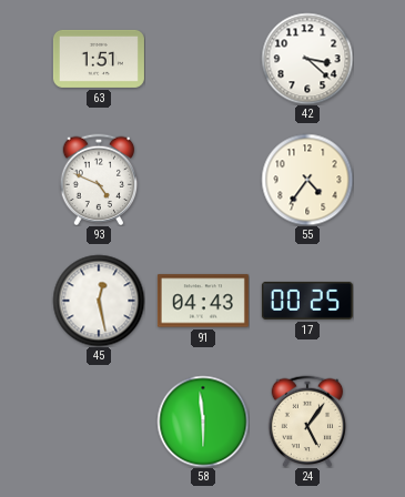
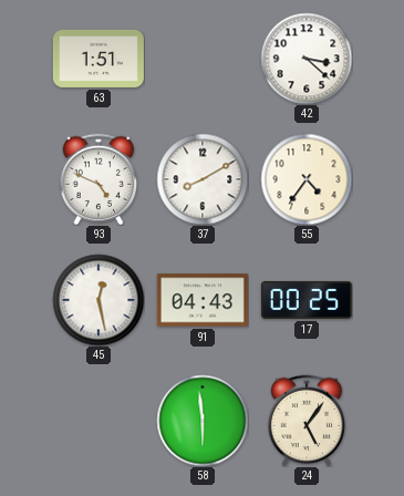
37: none -> 8:10
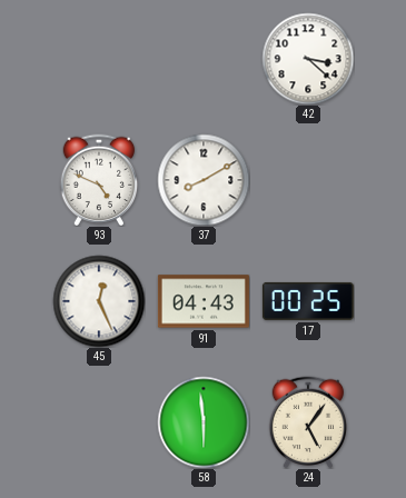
63: 1:51 -> none
55: 4:36 -> none
45: 12:28 -> 12:26
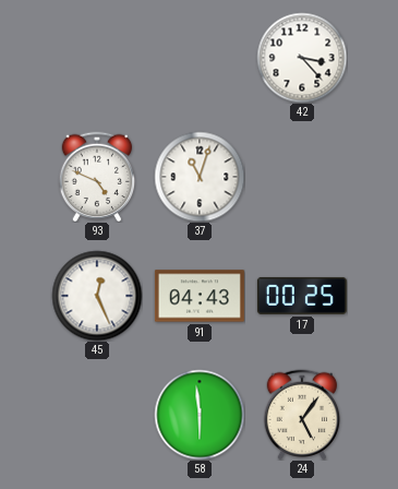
42: 3:22 -> 3:23
37: 8:10 -> 11:03
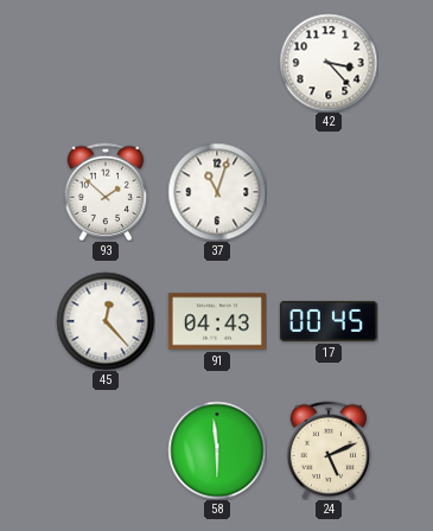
93: 4:49 -> 1:52
45: 12:26 -> 12:23
17: 00:25 -> 00:45
24: 5:06 -> 5:11
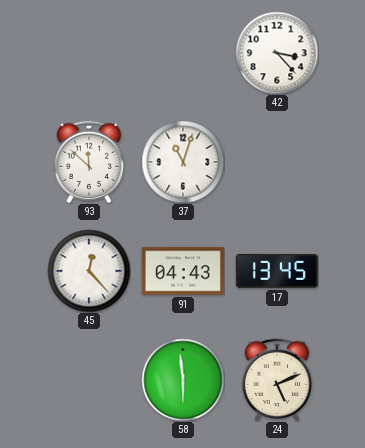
93: 1:52 -> 11:52
17: 00:45 -> 13:45
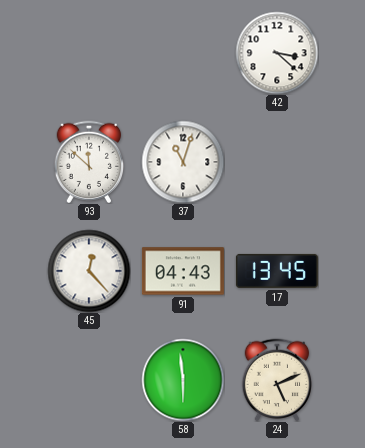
42: 3:23 -> 3:22
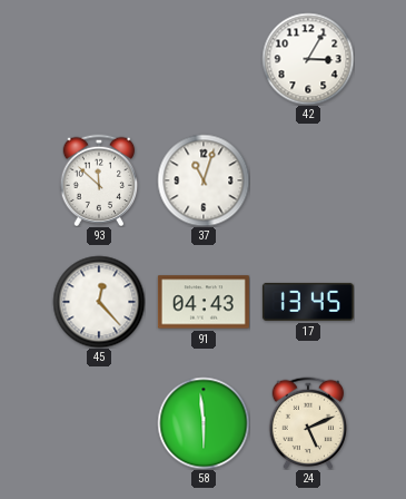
42: 3:22 -> 3:05
